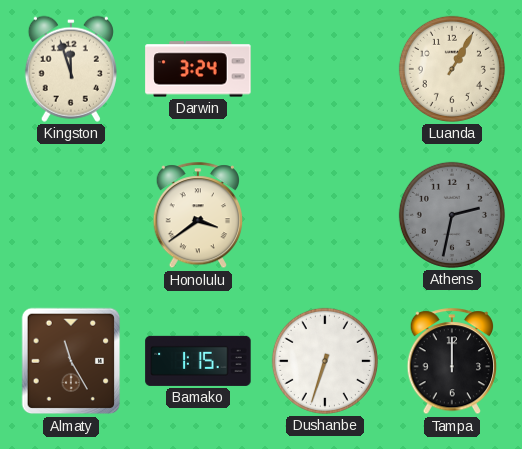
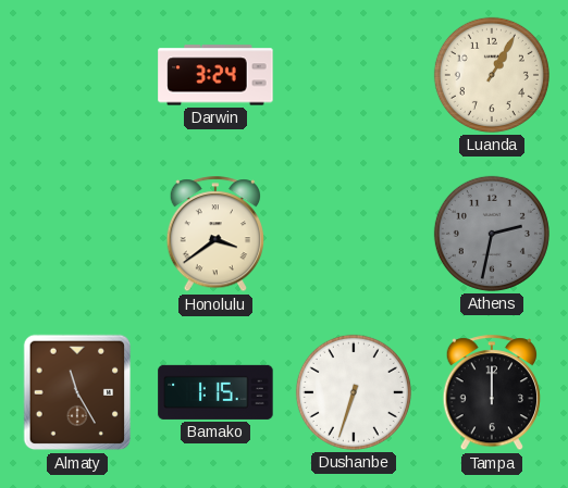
Kingston: 11:57 -> none
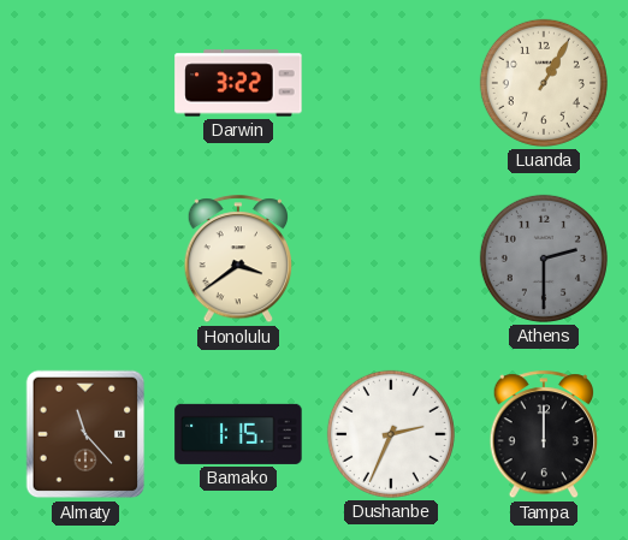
Darwin: 3:24 -> 3:22
Athens: 2:32 -> 2:30
Almaty: 11:25 -> 11:23
Dushanbe: 6:33 -> 2:34
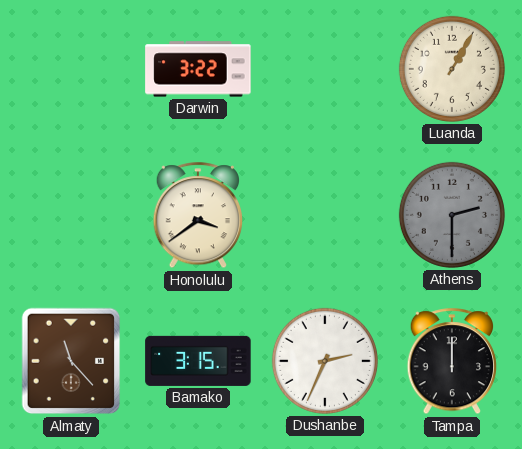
Bamako: 1:15 -> 3:15
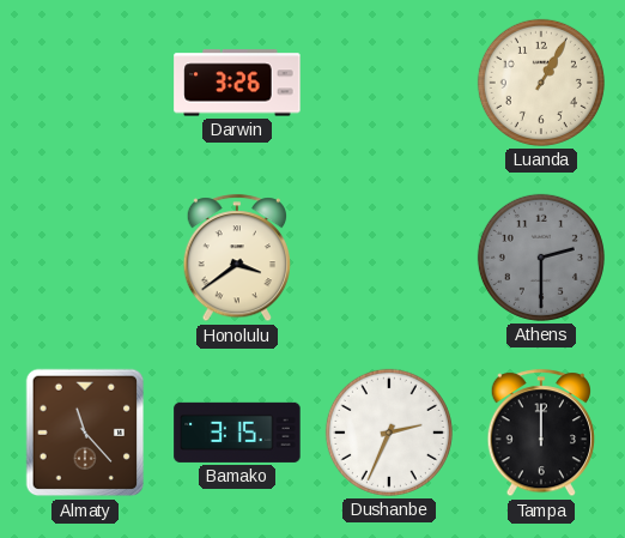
Darwin: 3:22 -> 3:26
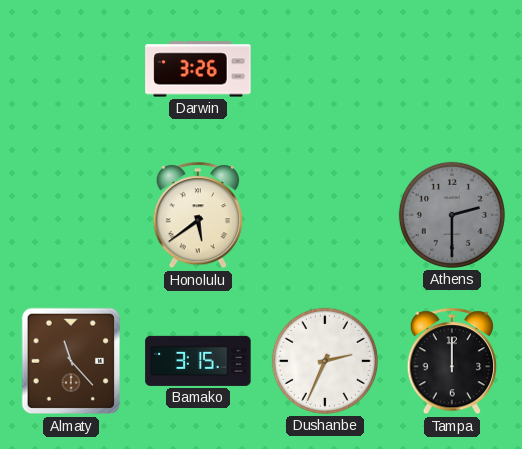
Luanda: 1:05 -> none
Honolulu: 3:39 -> 5:39
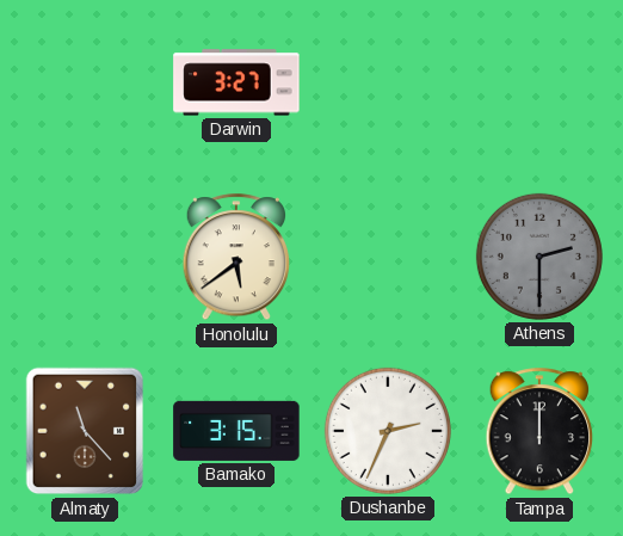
Darwin: 3:26 -> 3:27
